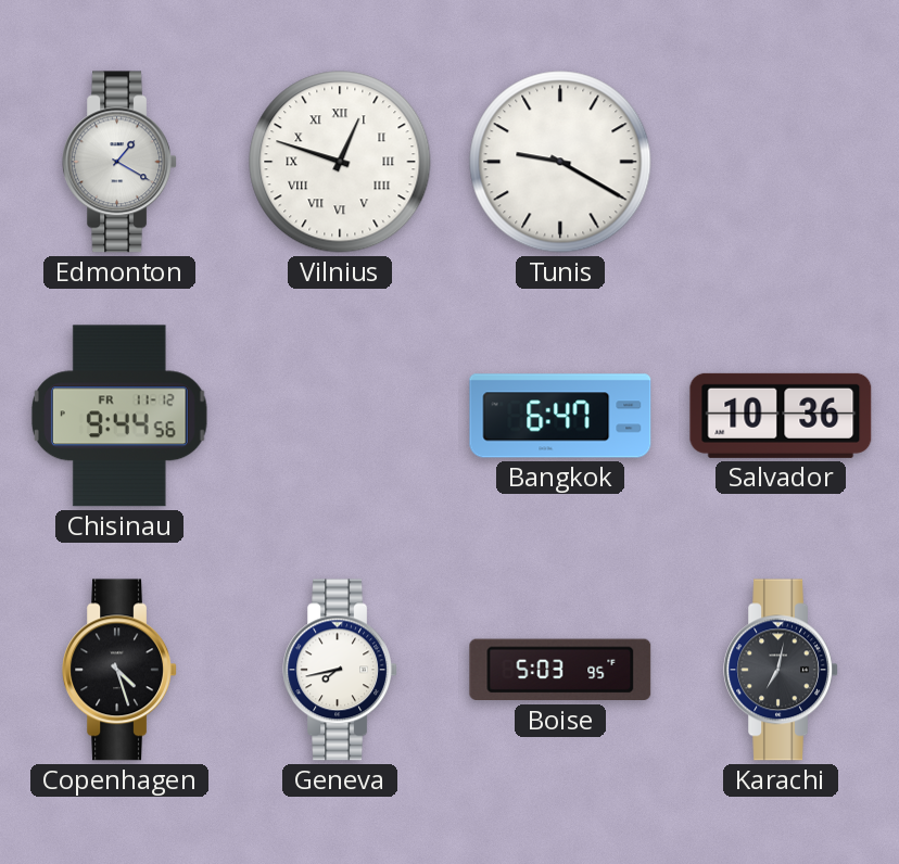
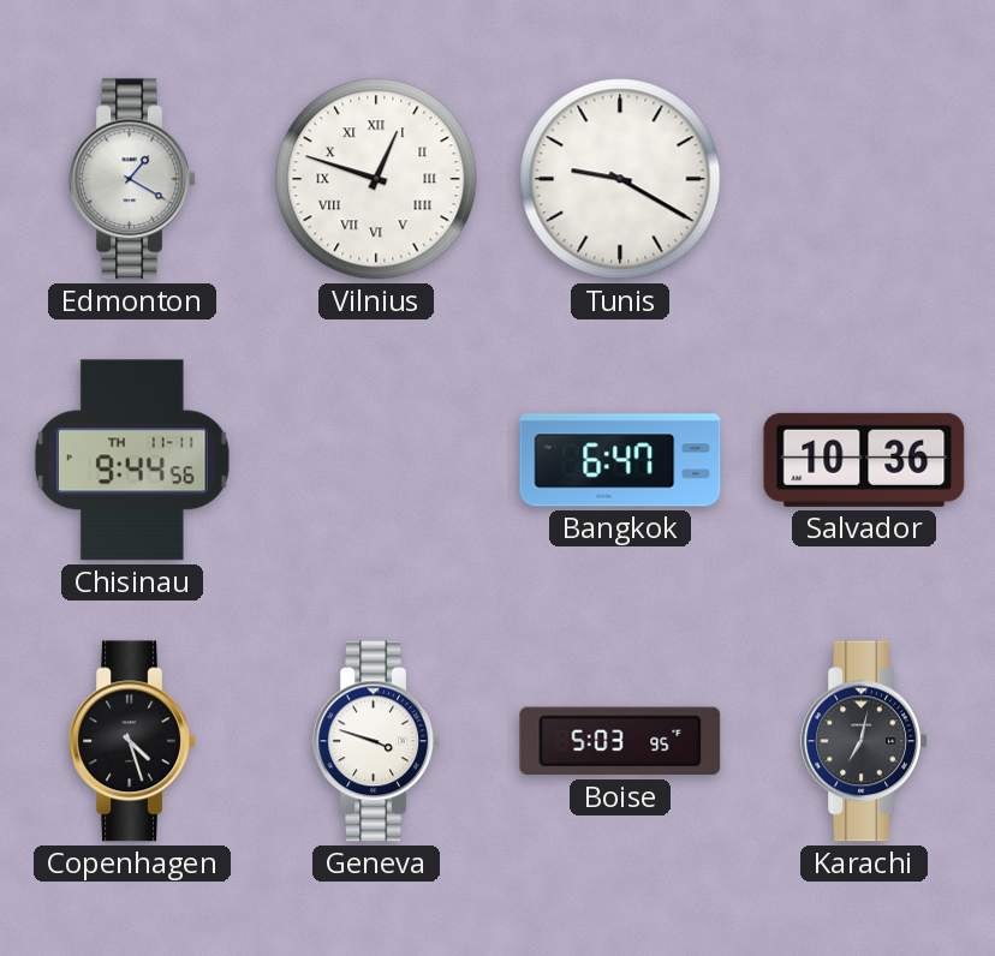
Chisinau date: FR 11-12 -> TH 11-11
Geneva: 7:43 -> 3:48
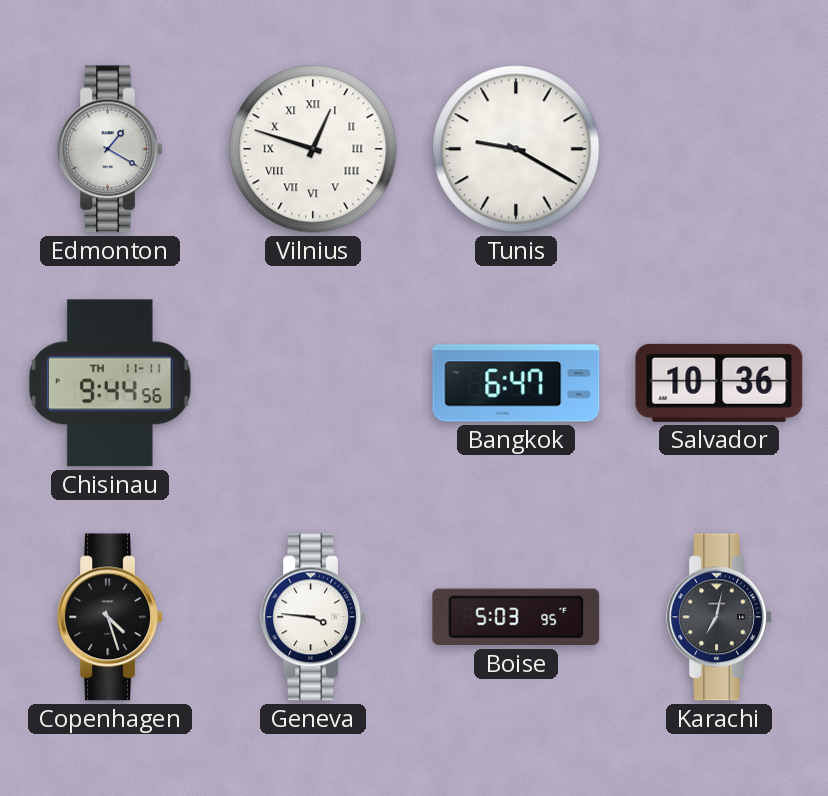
Geneva: 3:48 -> 3:46
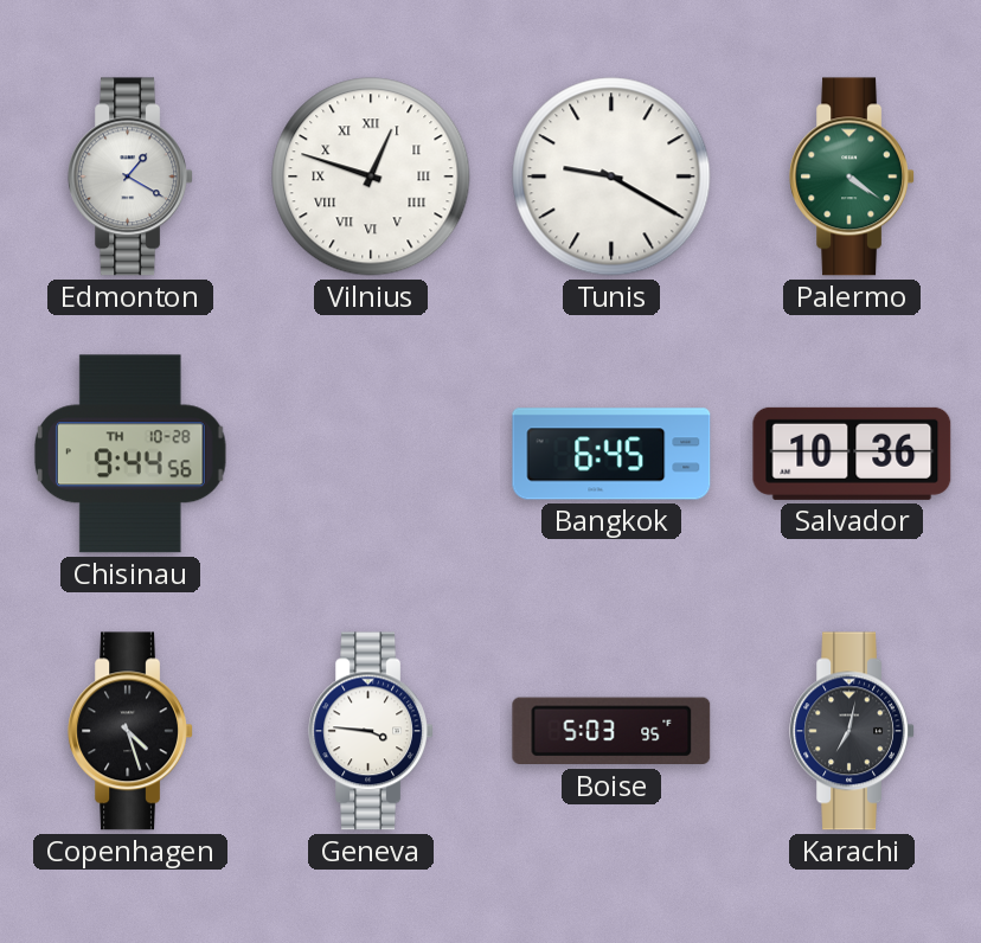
Palermo: none -> 4:21
Chisinau date: TH 11-11 -> TH 10-28
Bangkok: 6:47 -> 6:45
